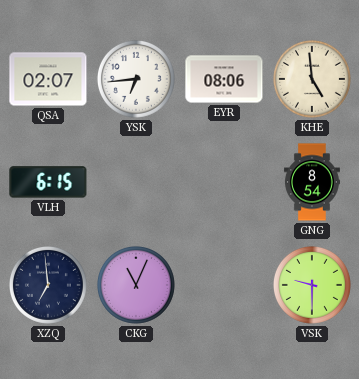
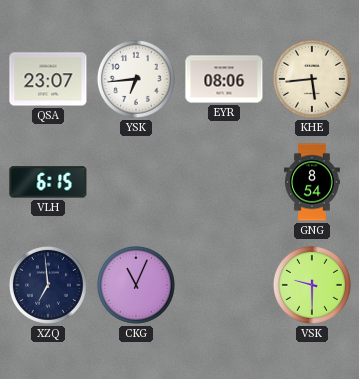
QSA: 02:07 -> 23:07
KHE: 4:59 -> 5:44
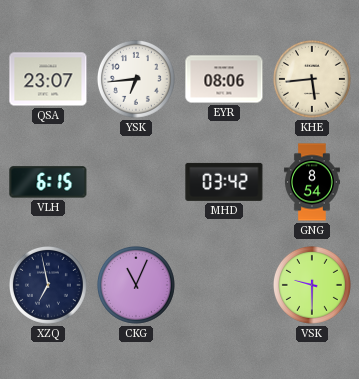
MHD: none -> 03:42
XZQ: 6:59 -> 6:58
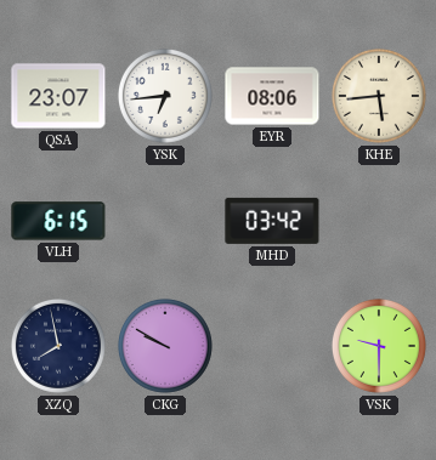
GNG: 8:54 -> none
XZQ: 6:58 -> 7:58
CKG: 11:04 -> 9:50
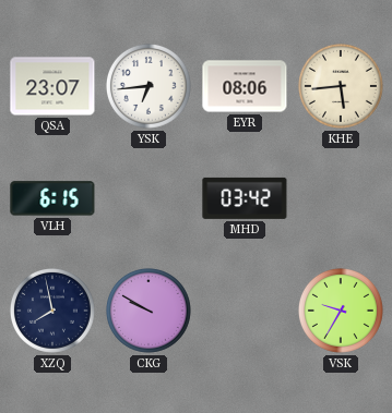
VSK: 9:30 -> 9:35
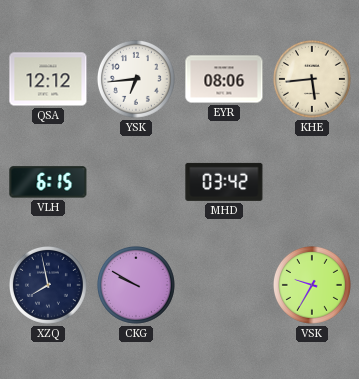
QSA: 23:07 -> 12:12
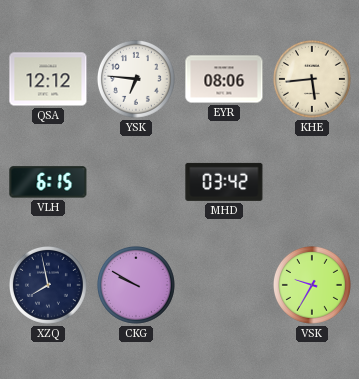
YSK: 6:44 -> 6:46
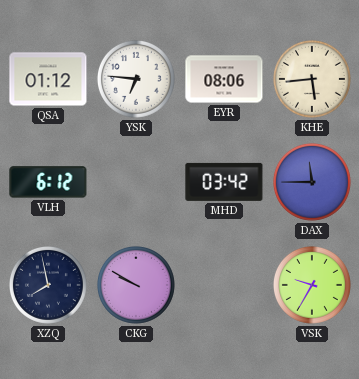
QSA: 12:12 -> 01:12
VLH: 6:15 -> 6:12
DAX: none -> 11:45
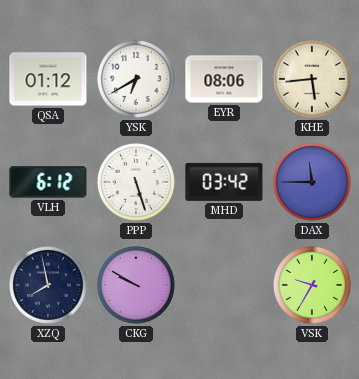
YSK: 6:46 -> 6:40
PPP: none -> 5:27
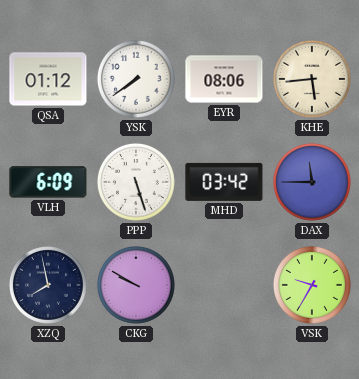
YSK: 6:40 -> 7:39
VLH: 6:12 -> 6:09
